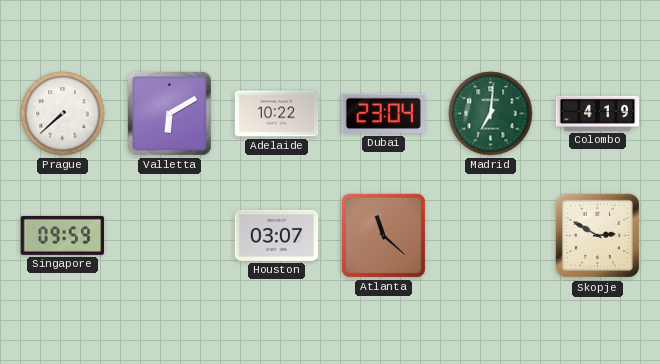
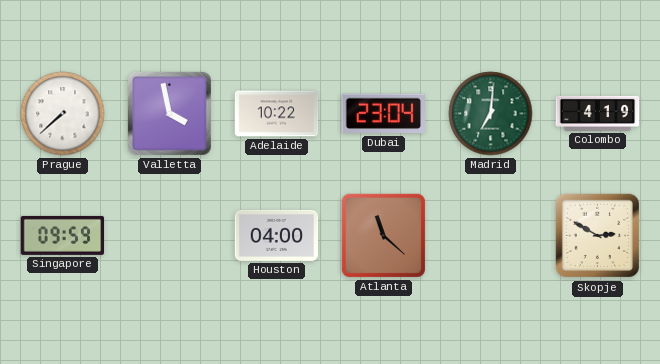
Valletta: 6:10 -> 3:58
Houston: 03:07 -> 04:00
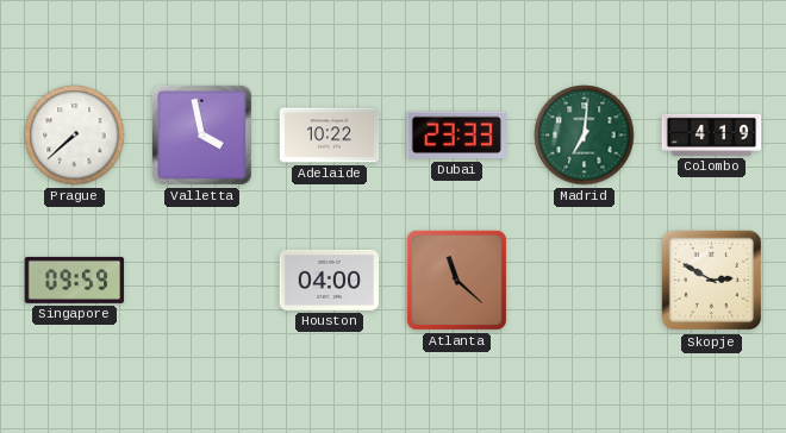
Dubai: 23:04 -> 23:33
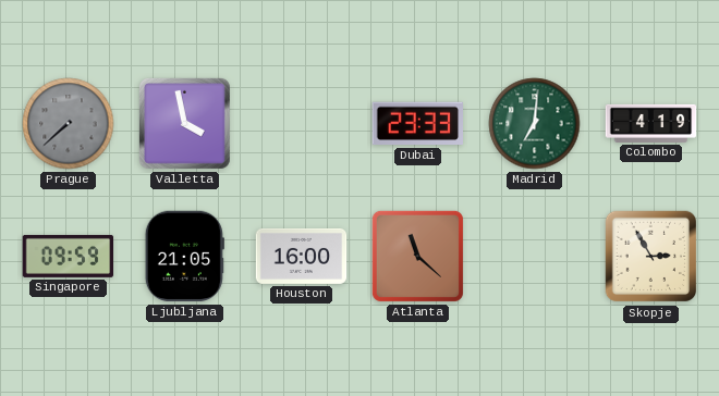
Prague dial: white -> grey
Adelaide: 10:22 -> none
Ljubljana: none -> 21:05
Houston: 04:00 -> 16:00
Skopje: 2:50 -> 2:55
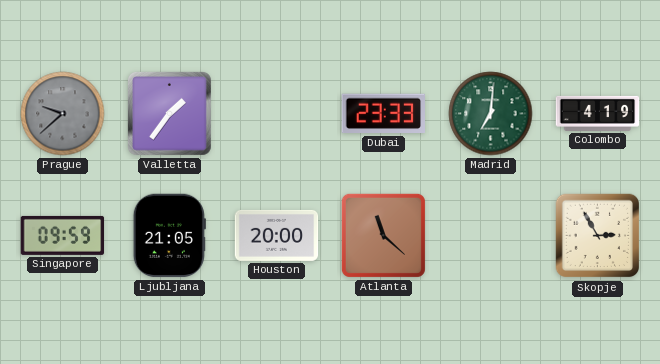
Prague: 7:38 -> 9:38
Valletta: 3:58 -> 1:36
Houston: 16:00 -> 20:00
